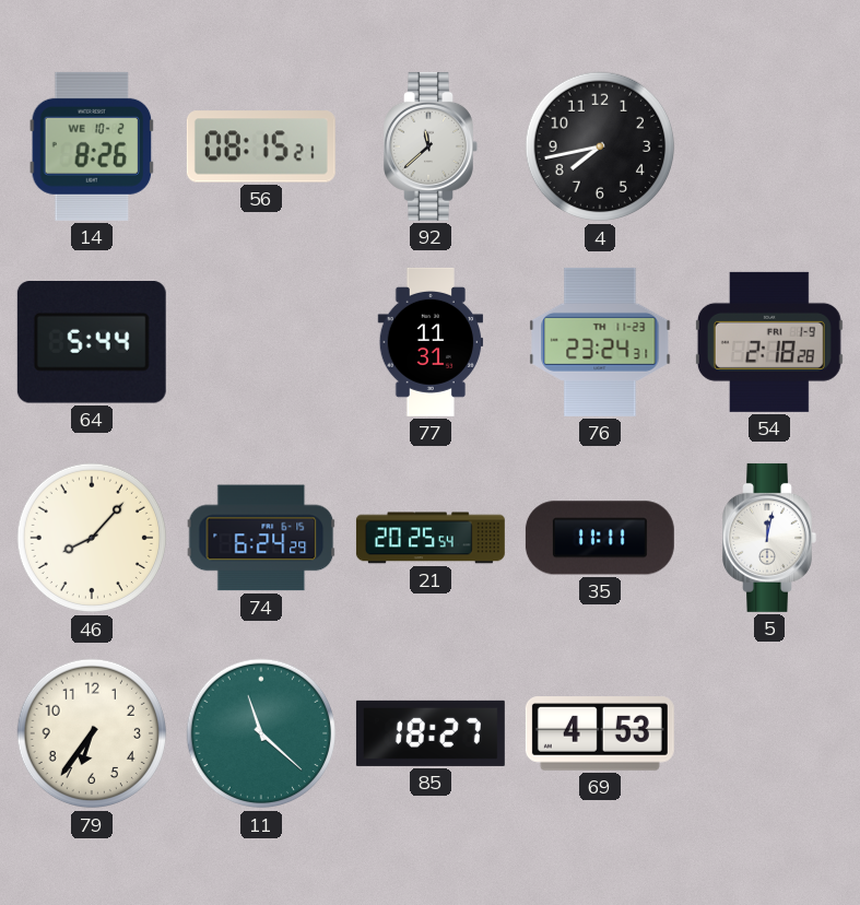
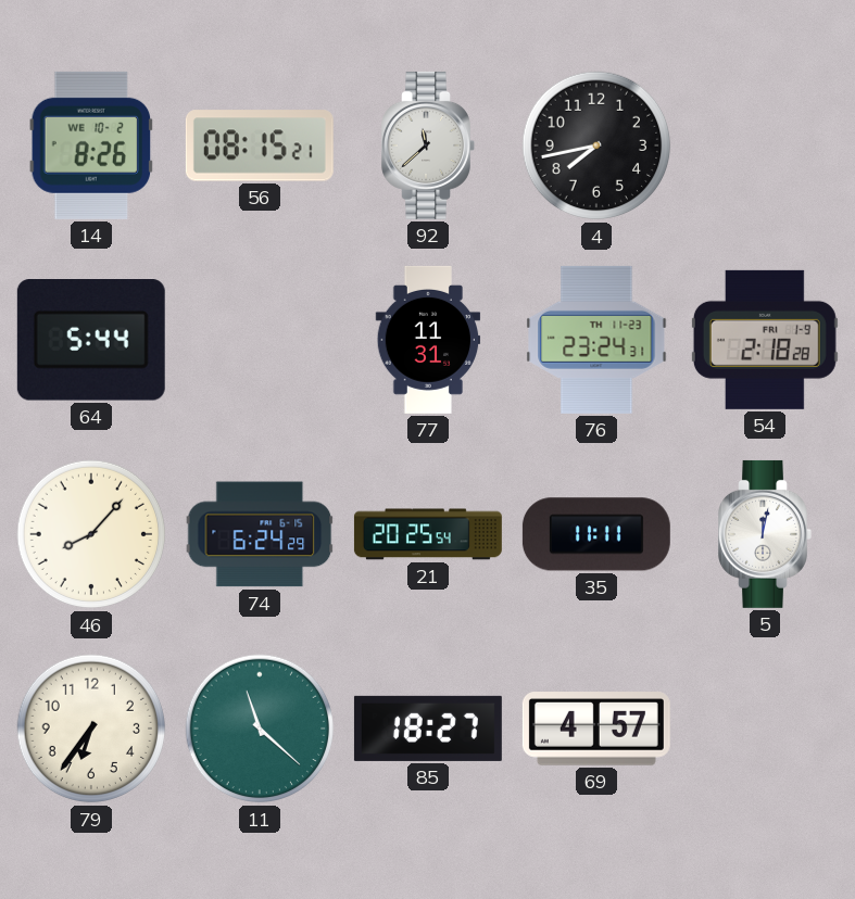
69: 4:53 -> 4:57
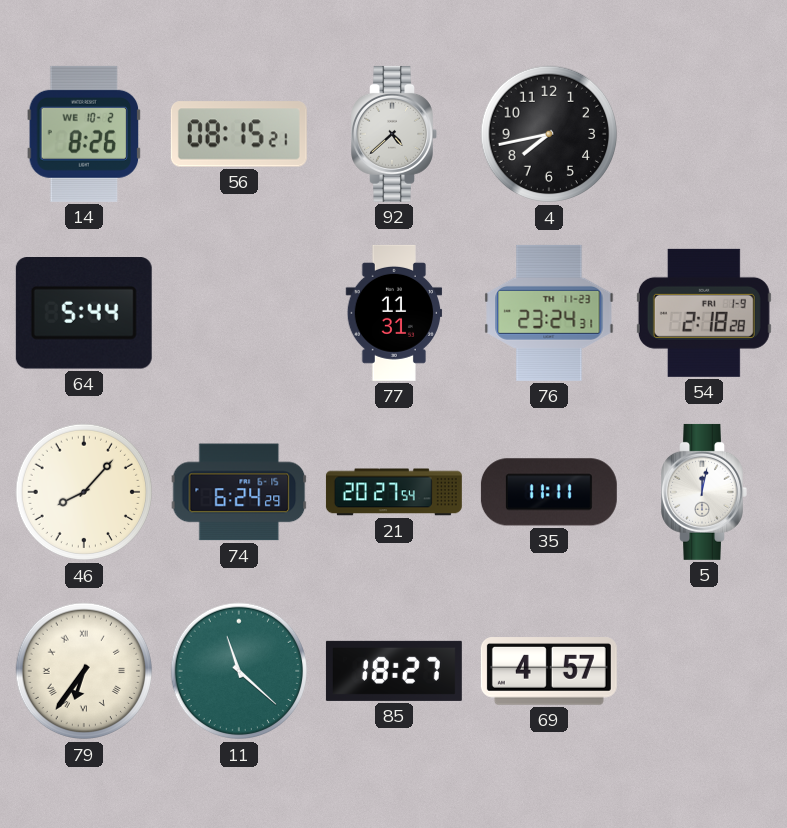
92: 11:38 -> 4:38
21: 20:25 -> 20:27
79 numerals: Arabic -> Roman
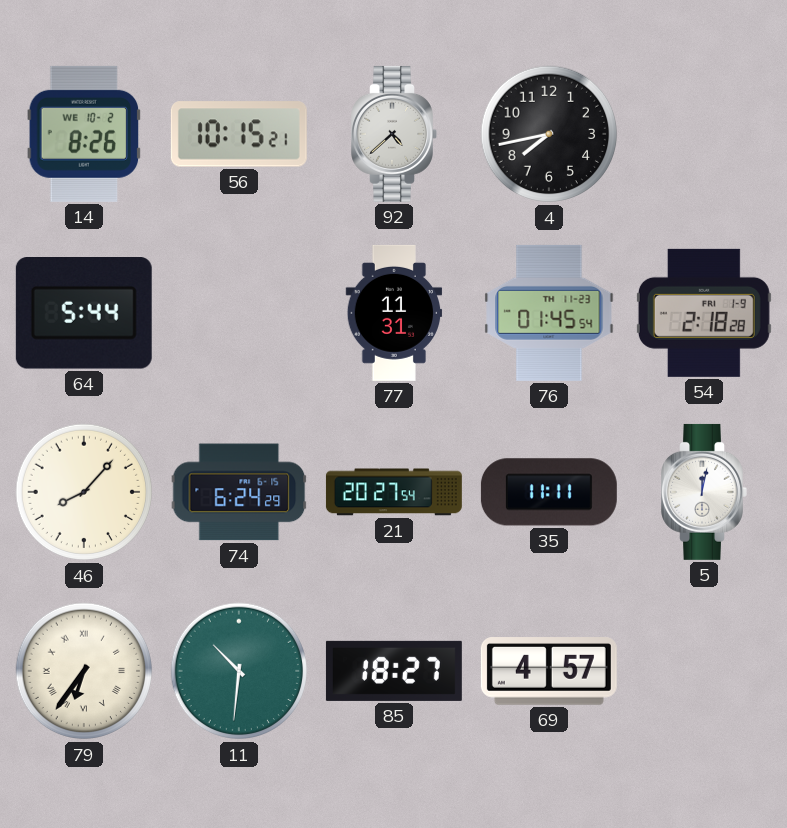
56: 08:15 -> 10:15
76: 23:24 -> 01:45
11: 11:22 -> 10:31
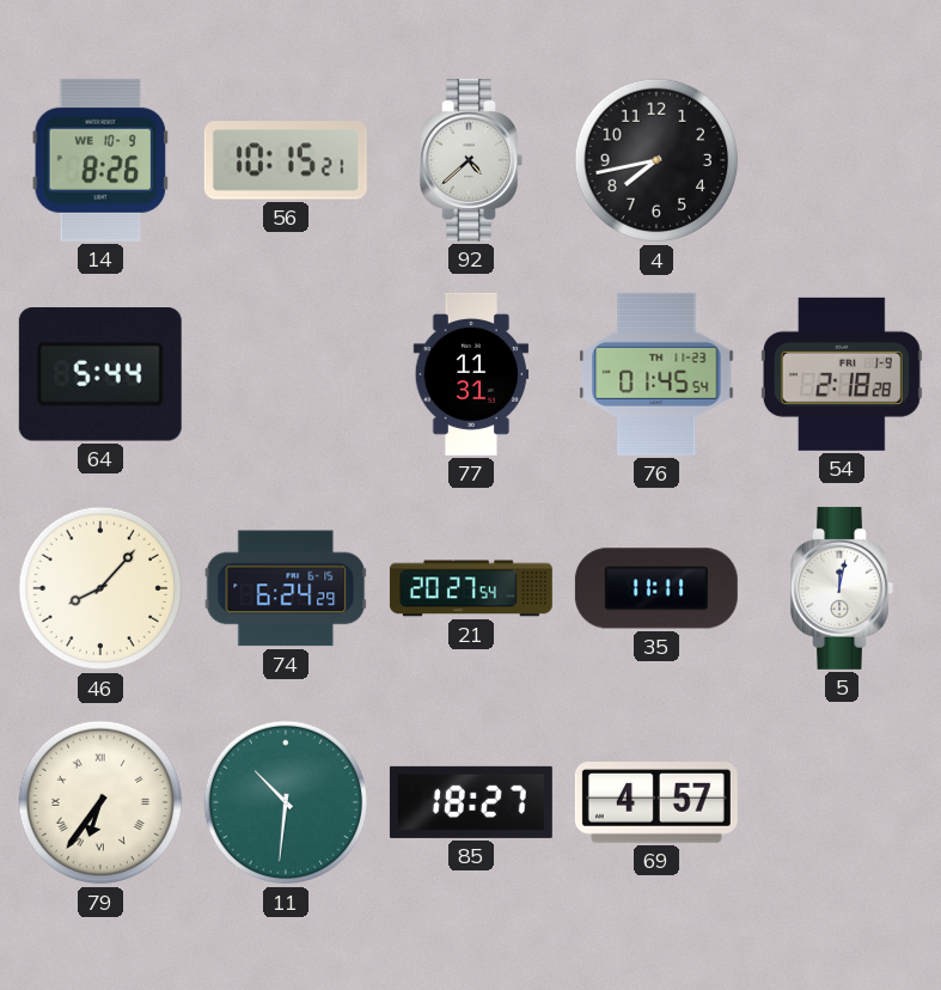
14 date: WE 10-2 -> WE 10-9
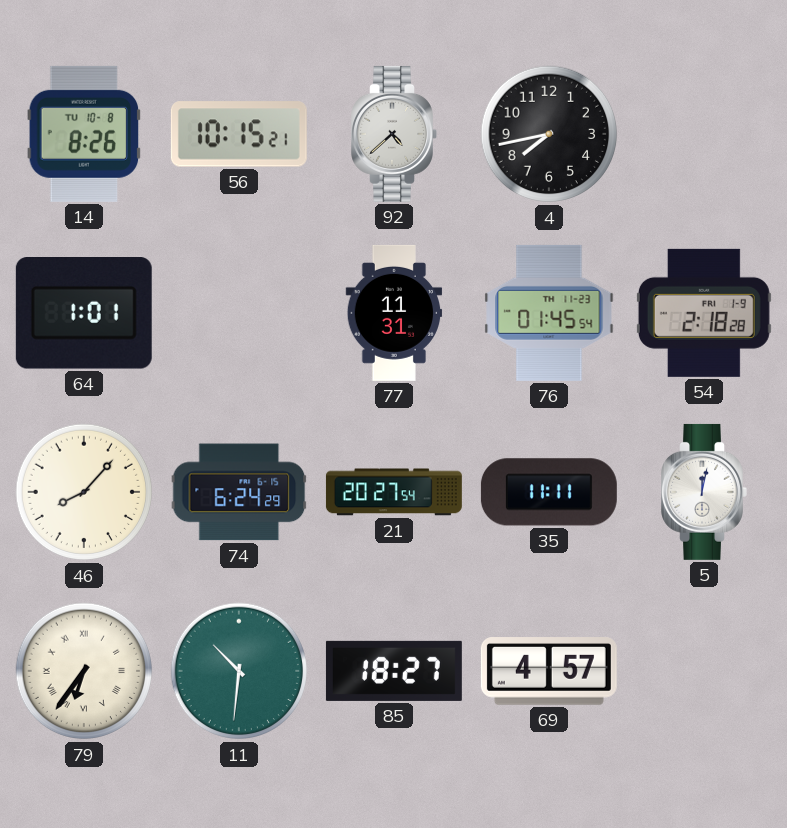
14 date: WE 10-9 -> TU 10-8
64: 5:44 -> 1:01
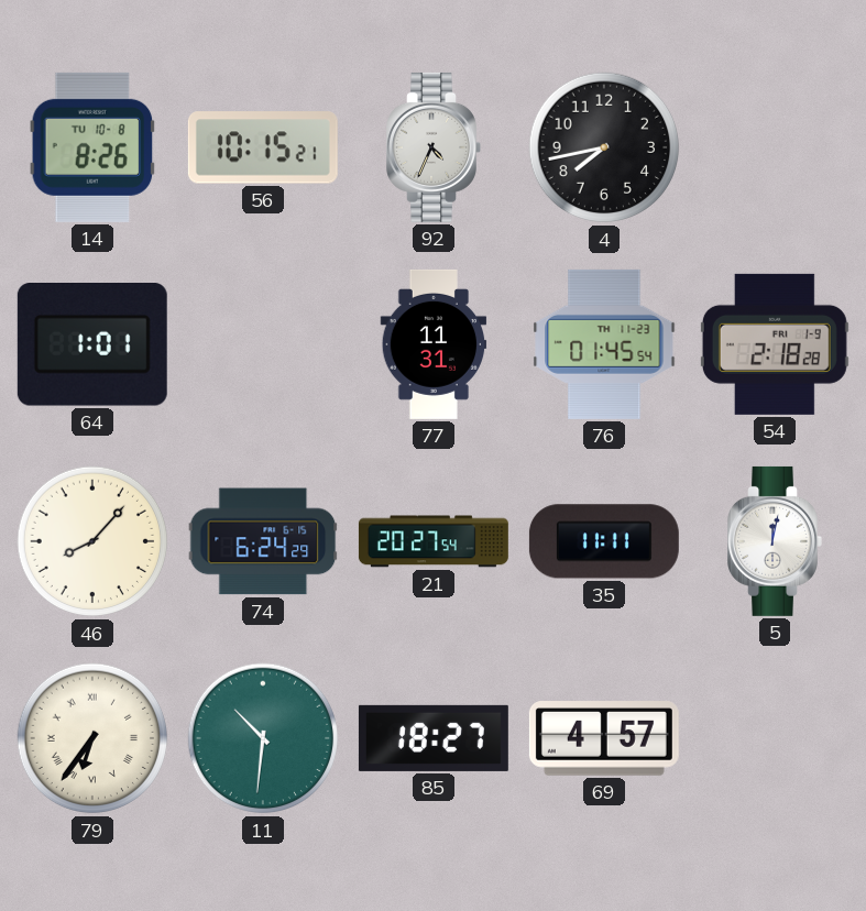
92: 4:38 -> 4:34
